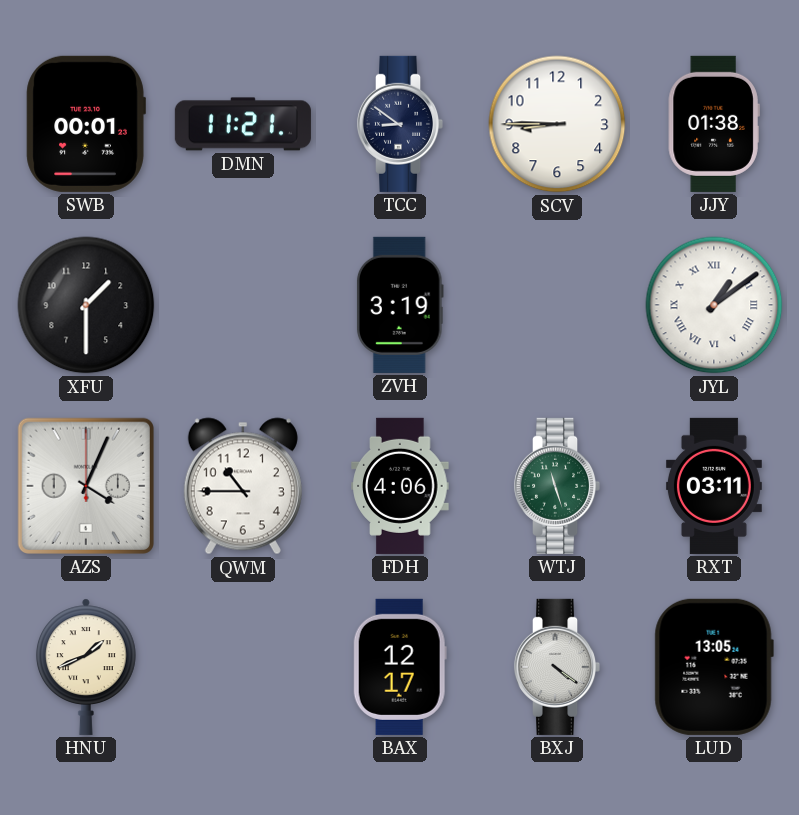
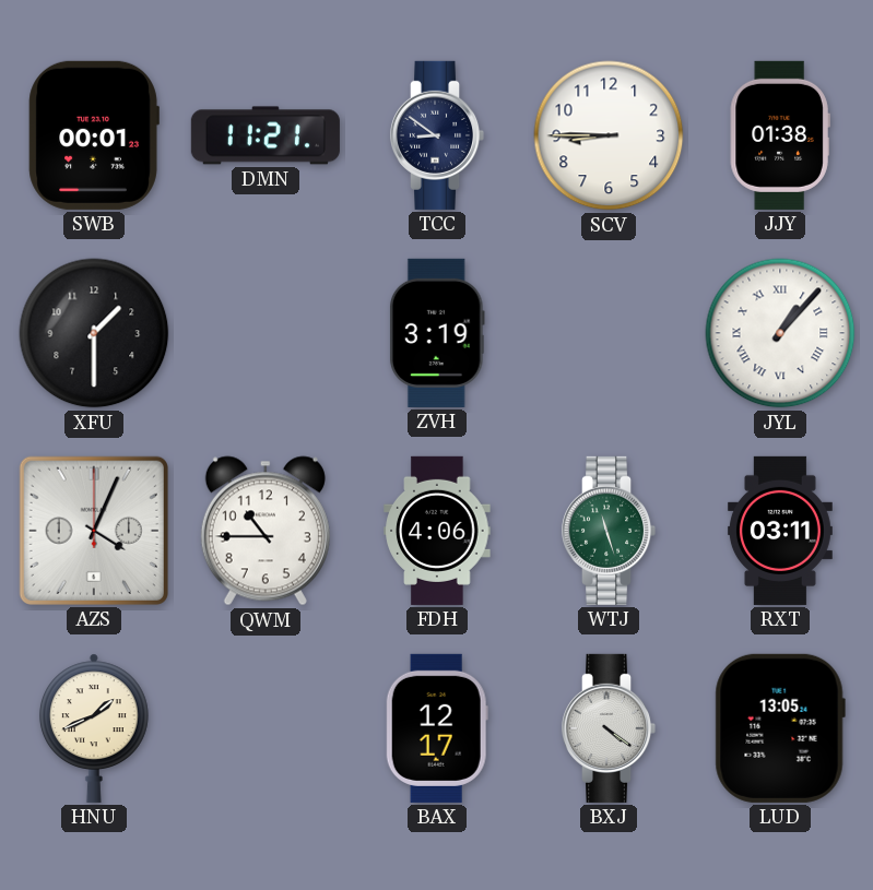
JYL: 1:09 -> 1:07
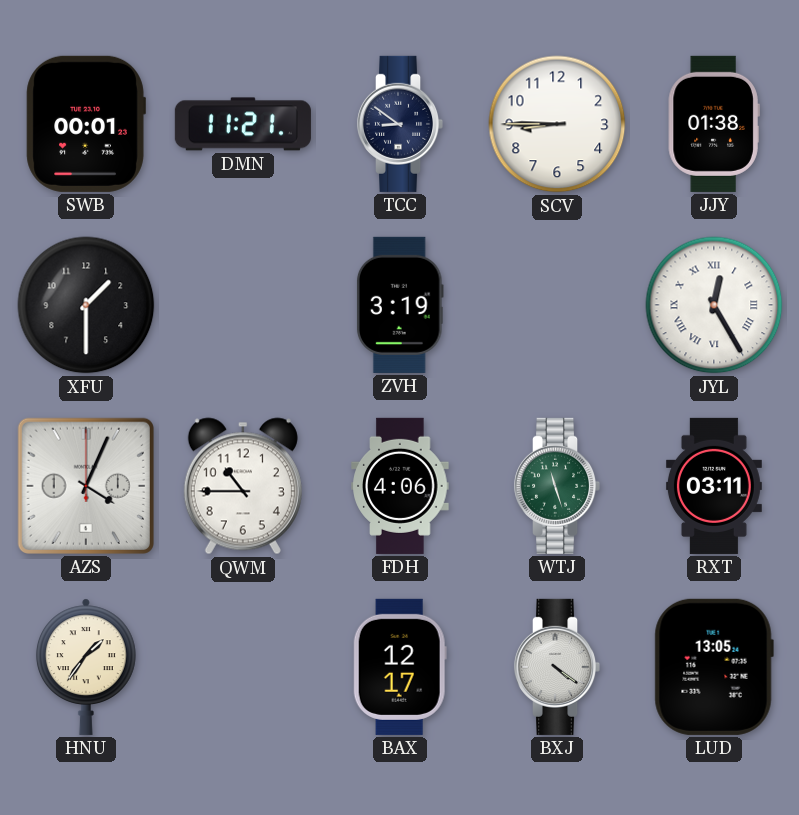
JYL: 1:07 -> 12:25
HNU: 1:41 -> 1:36
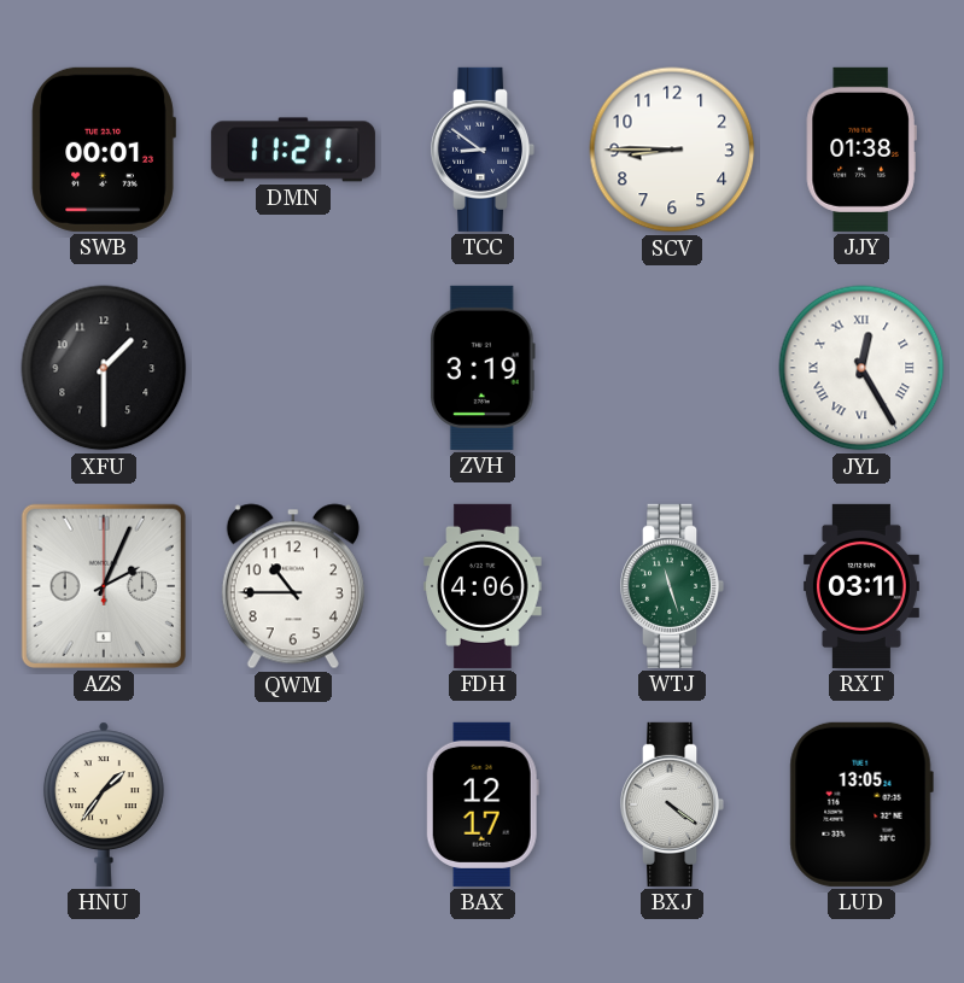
AZS: 4:04 -> 2:04
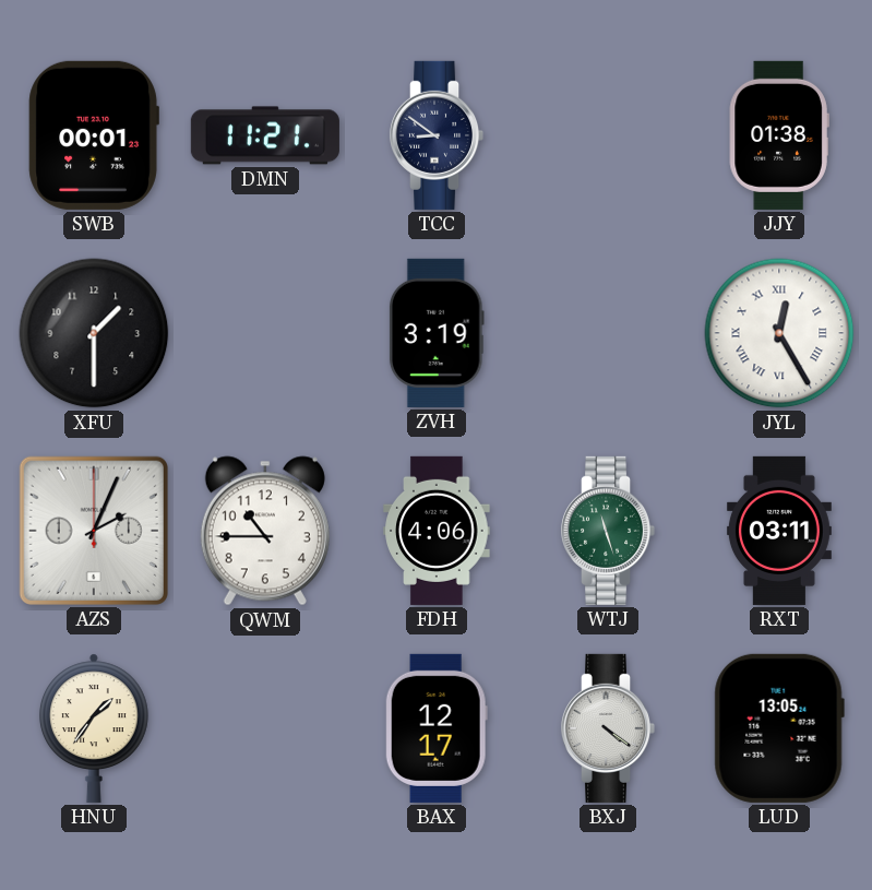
SCV: 8:45 -> none
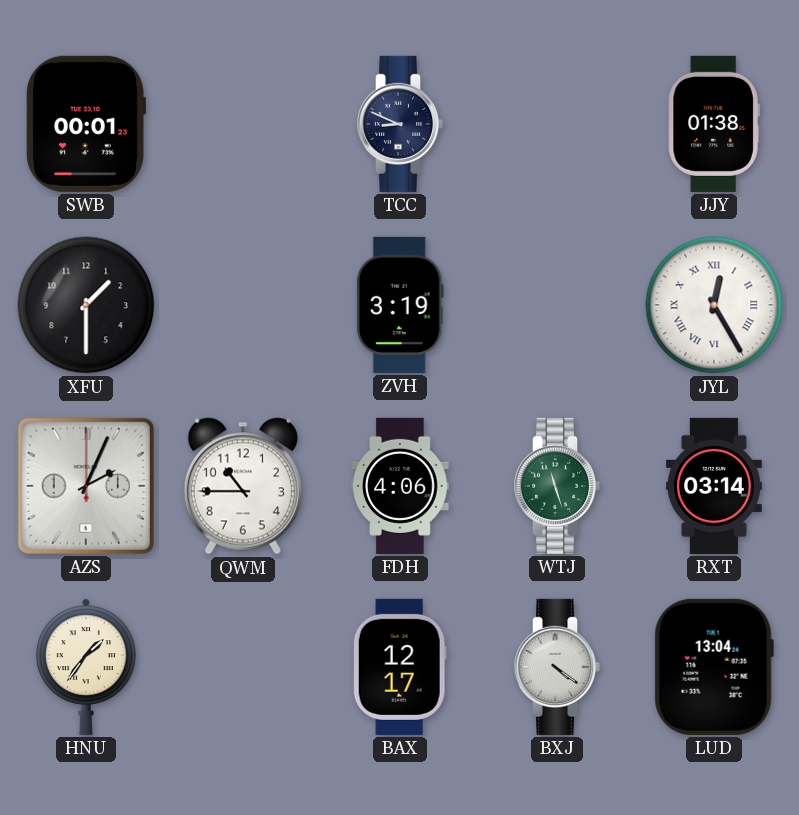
DMN: 11:21 -> none
TCC: 8:51 -> 8:49
RXT: 03:11 -> 03:14
LUD: 13:05 -> 13:04
